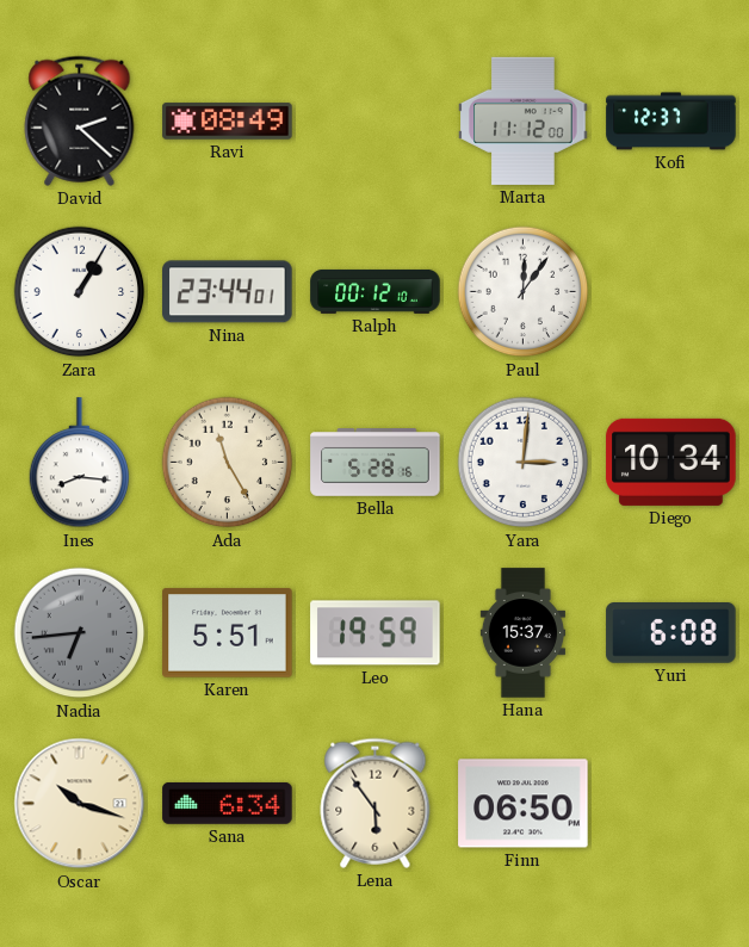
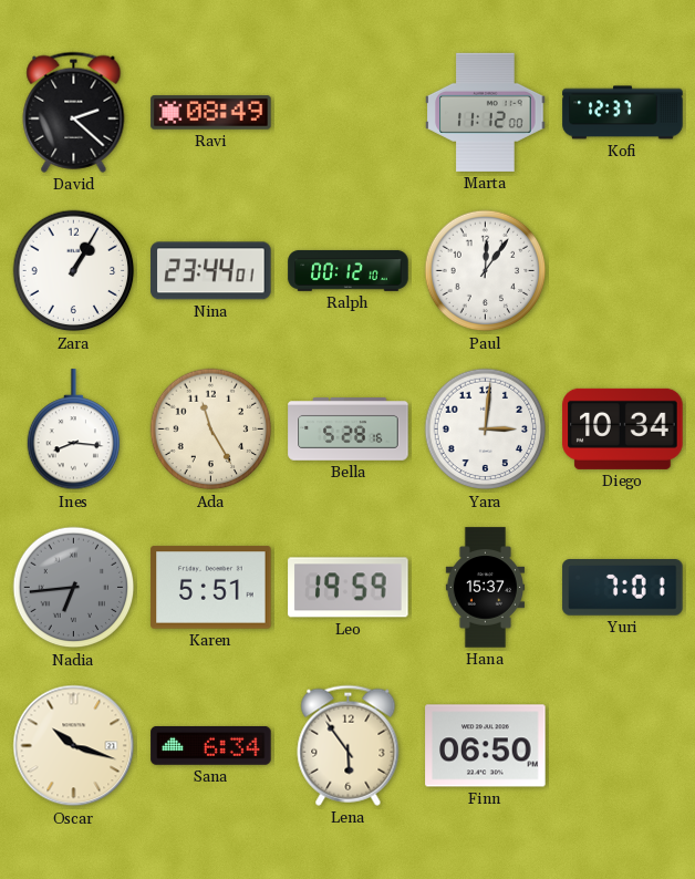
Yuri: 6:08 -> 7:01
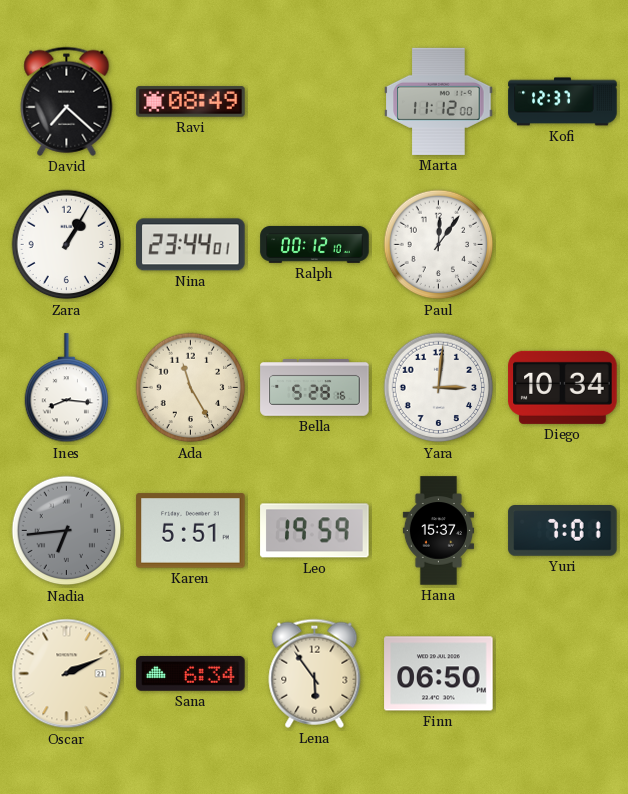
David: 2:22 -> 7:22
Oscar: 10:18 -> 2:11
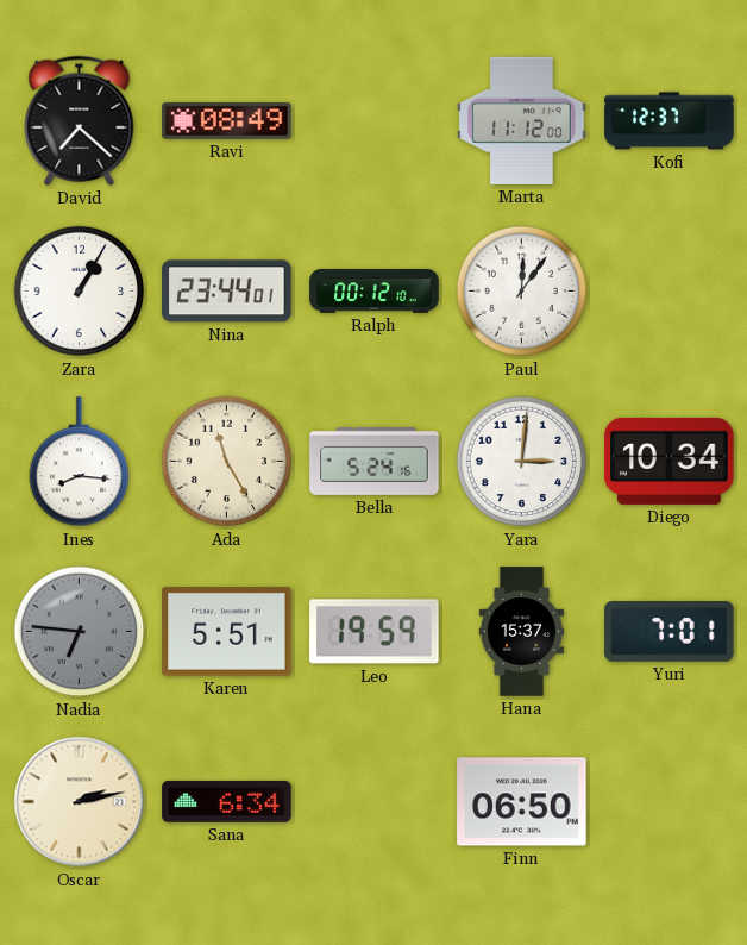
Bella: 5:28 -> 5:24
Nadia: 6:44 -> 6:46
Oscar: 2:11 -> 2:13
Lena: 5:54 -> none
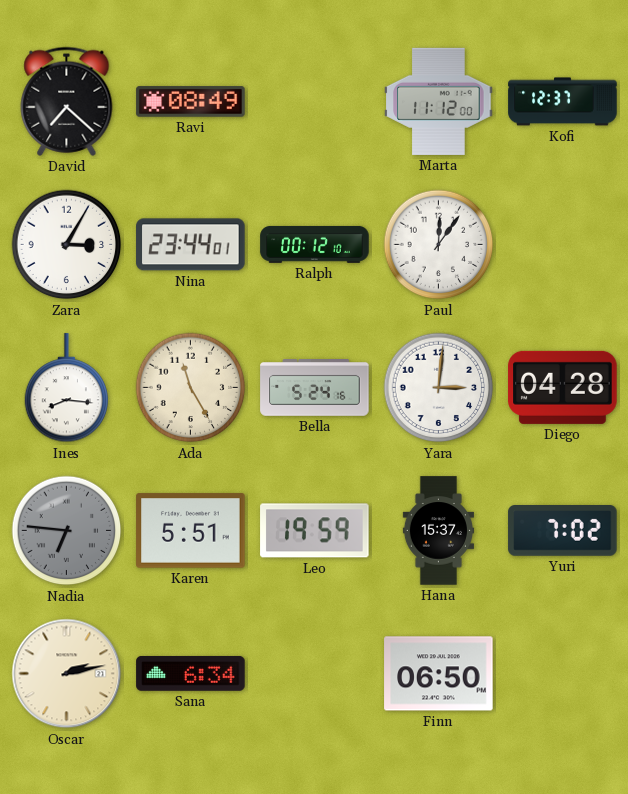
Zara: 1:05 -> 3:05
Diego: 10:34 -> 04:28
Yuri: 7:01 -> 7:02
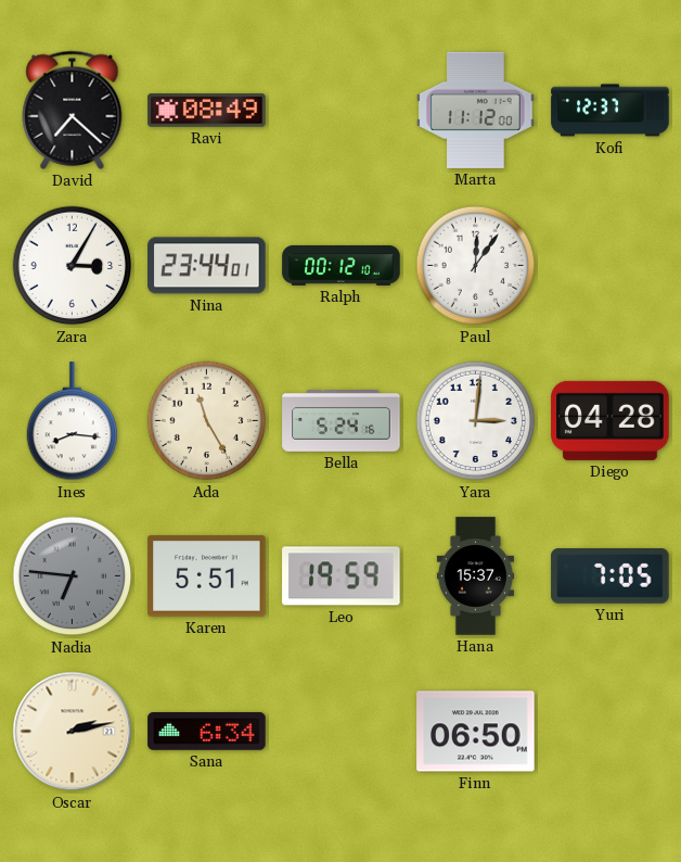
Yuri: 7:02 -> 7:05
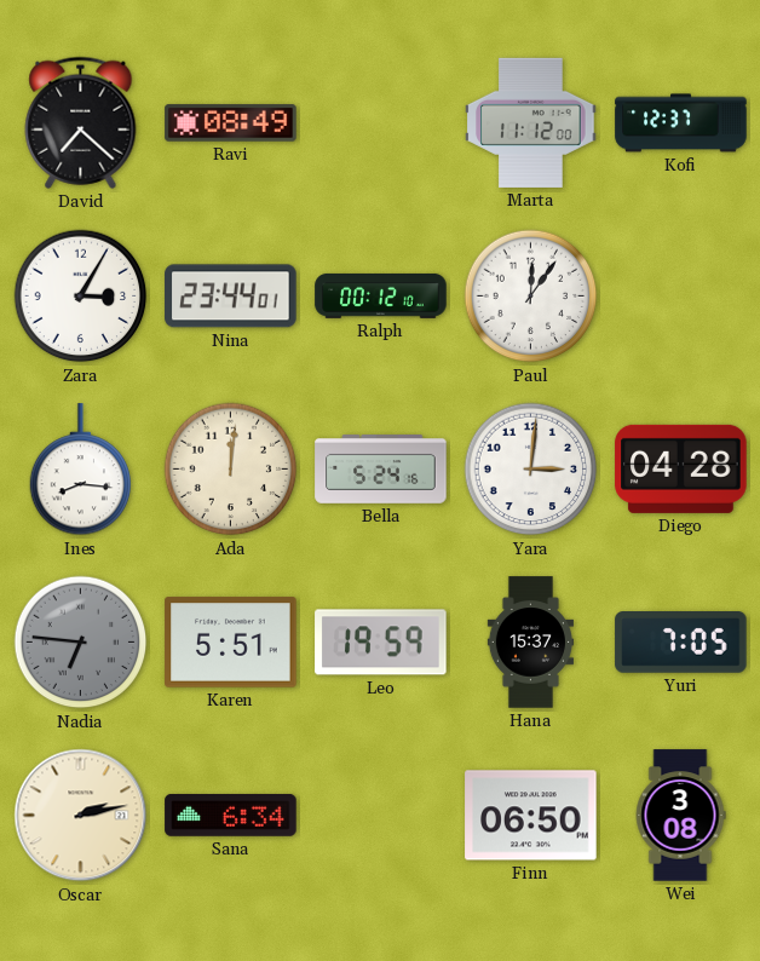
Ada: 11:25 -> 12:01
Wei: none -> 3:08
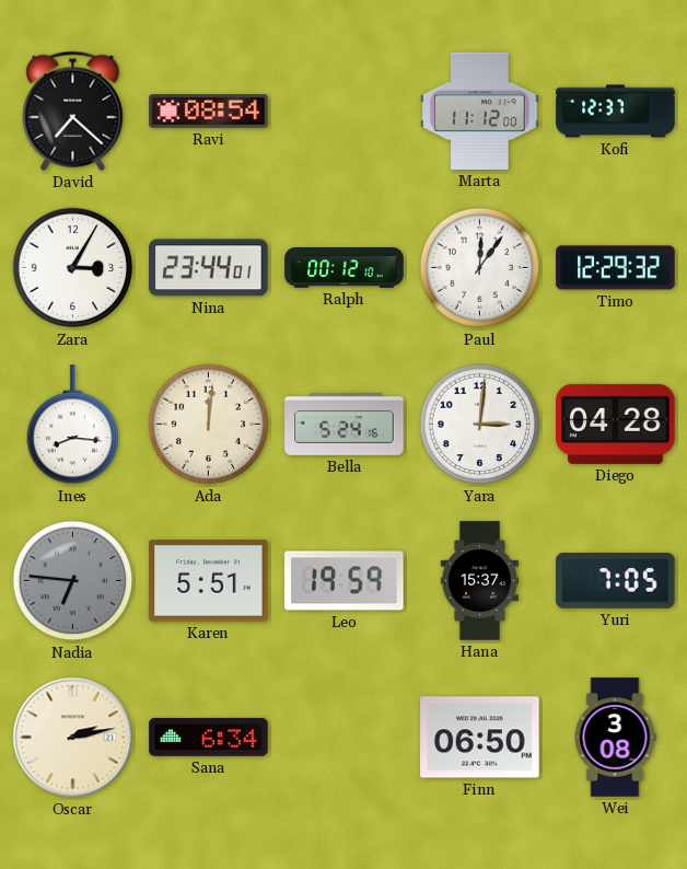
Ravi: 08:49 -> 08:54
Timo: none -> 12:29
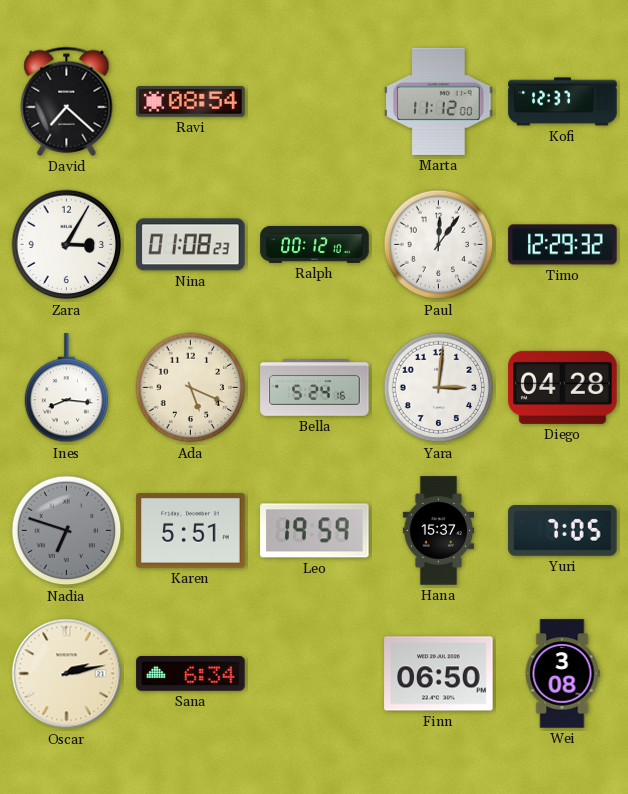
Nina: 23:44 -> 01:08
Ada: 12:01 -> 5:19
Nadia: 6:46 -> 6:48
